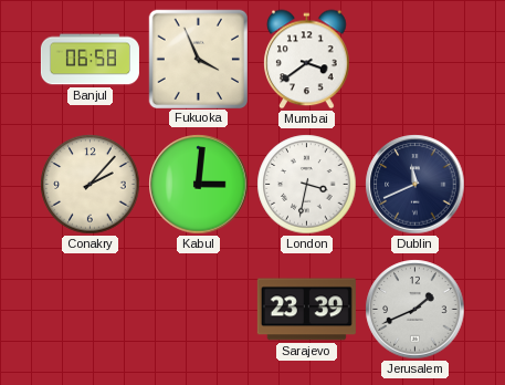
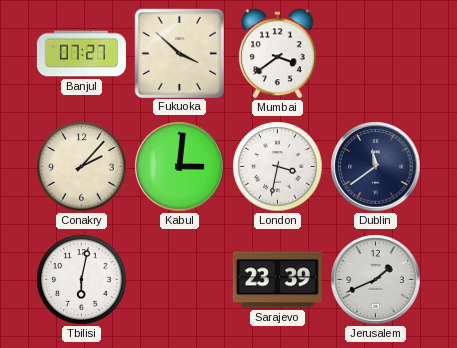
Banjul: 06:58 -> 07:27
Fukuoka: 3:56 -> 3:52
Dublin: 11:41 -> 11:39
Tbilisi: none -> 6:02
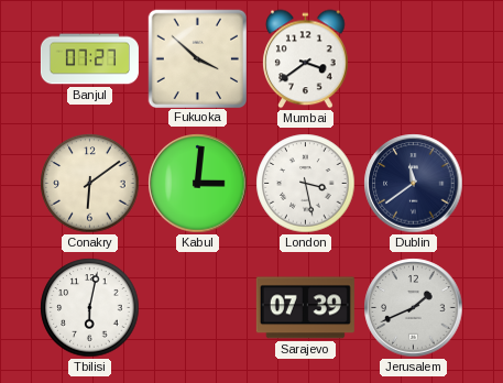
Conakry: 2:07 -> 6:09
London: 3:32 -> 3:28
Sarajevo: 23:39 -> 07:39
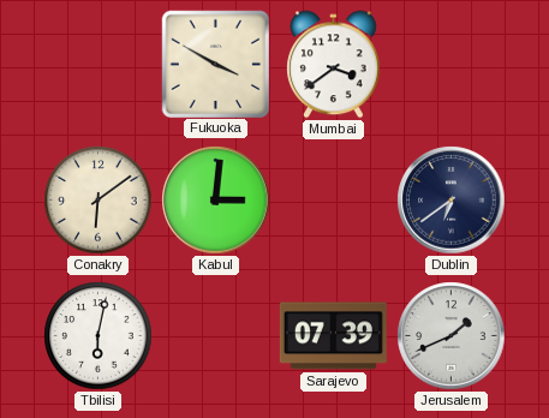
Banjul: 07:27 -> none
Fukuoka: 3:52 -> 3:50
London: 3:28 -> none
Dublin: 11:39 -> 6:39
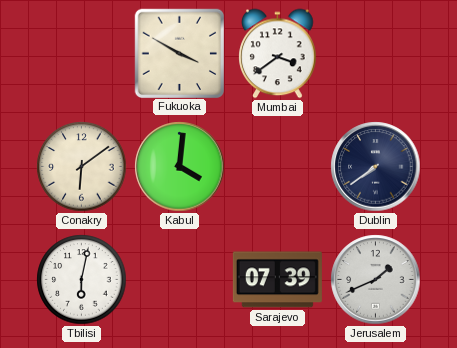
Kabul: 3:01 -> 4:01
Dublin: 6:39 -> 7:39
